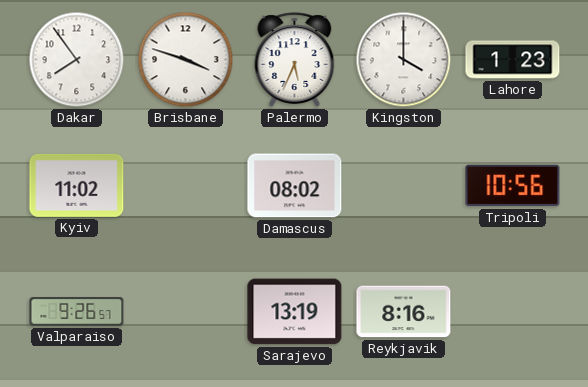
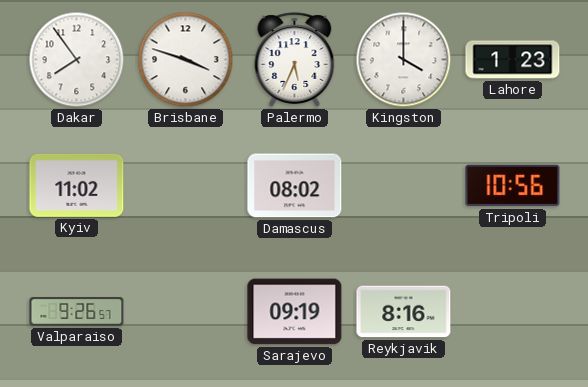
Sarajevo: 13:19 -> 09:19
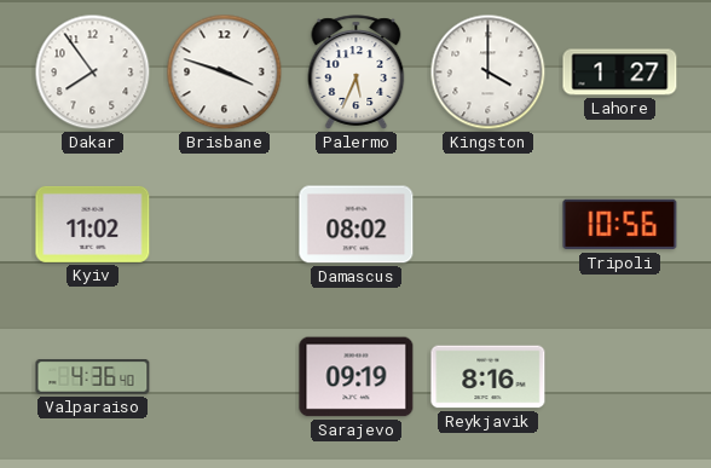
Lahore: 1:23 -> 1:27
Valparaiso: 9:26 -> 4:36
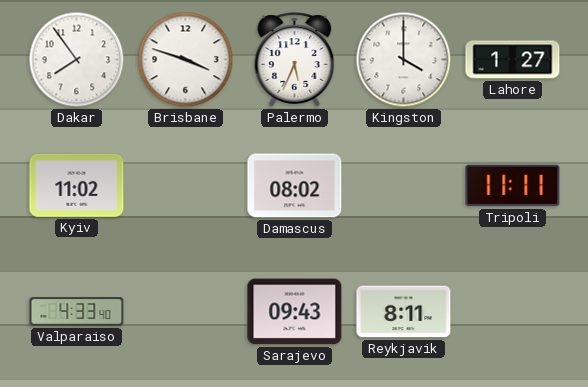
Tripoli: 10:56 -> 11:11
Valparaiso: 4:36 -> 4:33
Sarajevo: 09:19 -> 09:43
Reykjavik: 8:16 -> 8:11
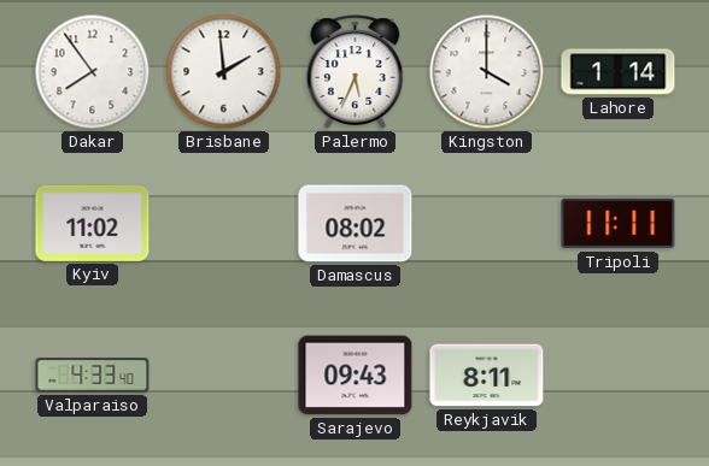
Brisbane: 3:48 -> 1:59
Lahore: 1:27 -> 1:14
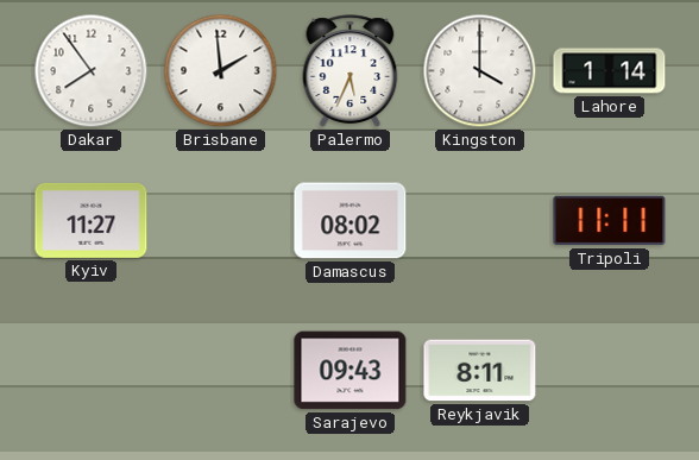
Kyiv: 11:02 -> 11:27
Valparaiso: 4:33 -> none
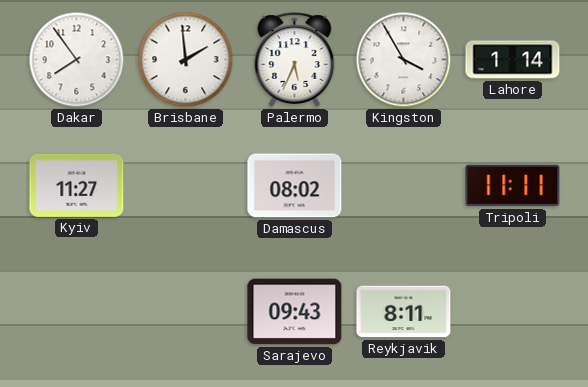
Kingston: 4:00 -> 3:55
